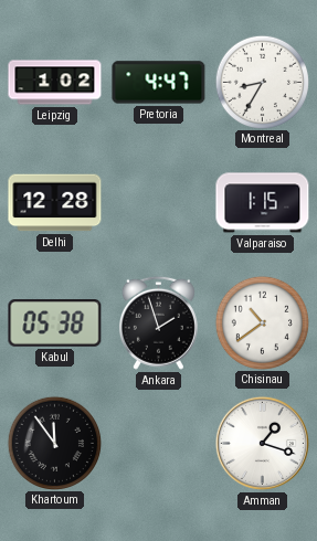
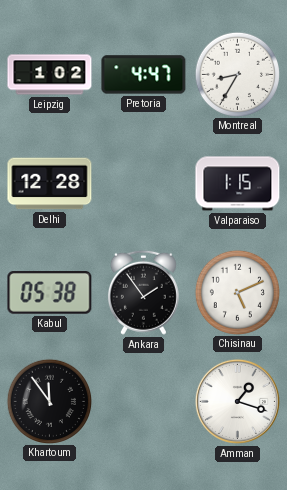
Ankara: 1:57 -> 1:54
Chisinau: 10:39 -> 5:11
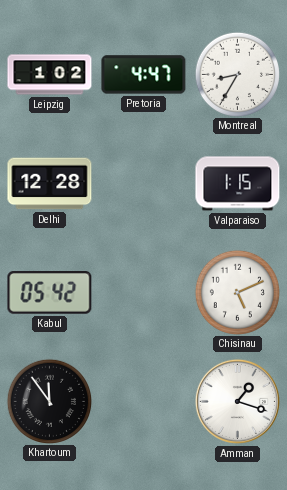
Kabul: 05:38 -> 05:42
Ankara: 1:54 -> none
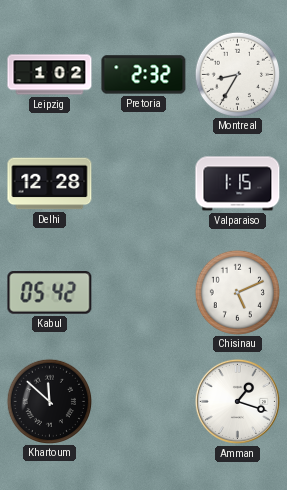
Pretoria: 4:47 -> 2:32
Khartoum: 11:54 -> 11:52
